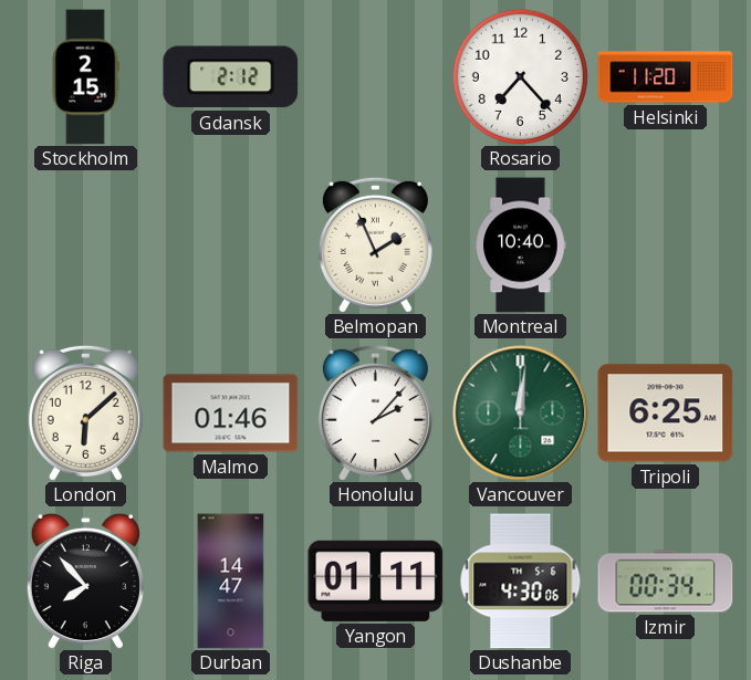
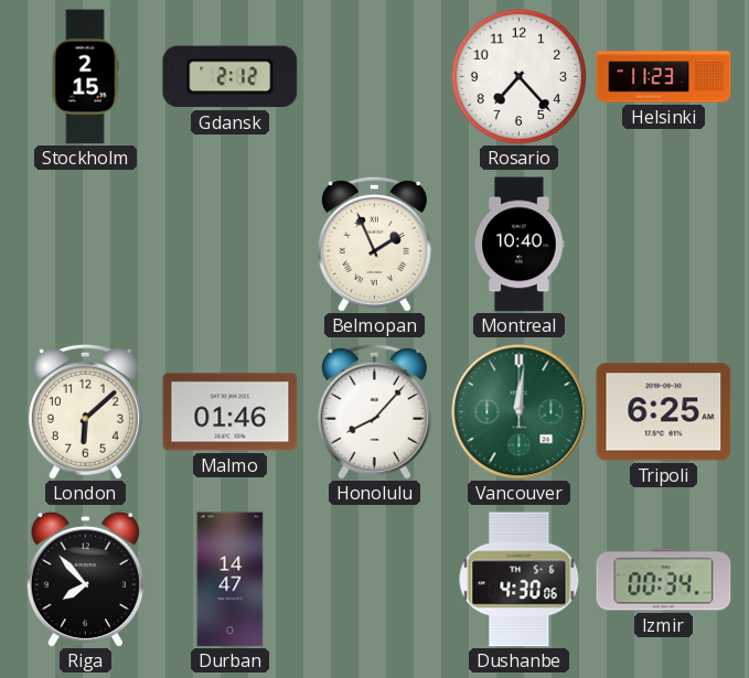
Helsinki: 11:20 -> 11:23
Honolulu: 2:07 -> 8:07
Yangon: 01:11 -> none
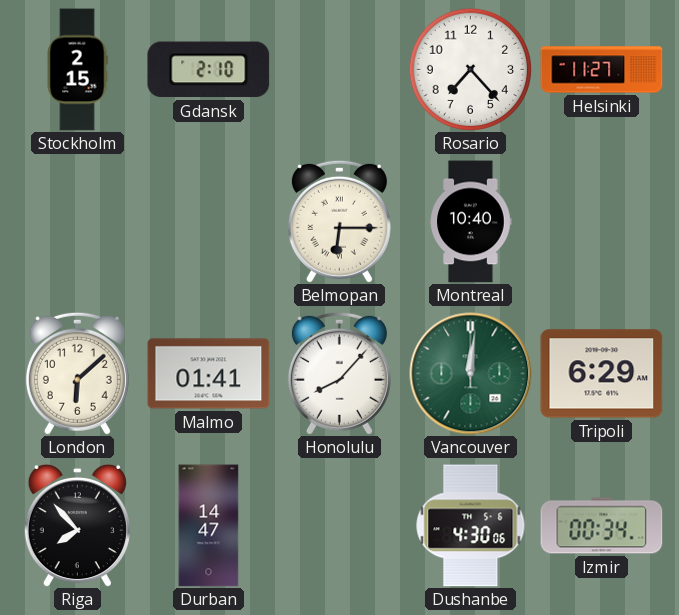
Gdansk: 2:12 -> 2:10
Helsinki: 11:23 -> 11:27
Belmopan: 1:56 -> 6:15
Malmo: 01:46 -> 01:41
Tripoli: 6:25 -> 6:29
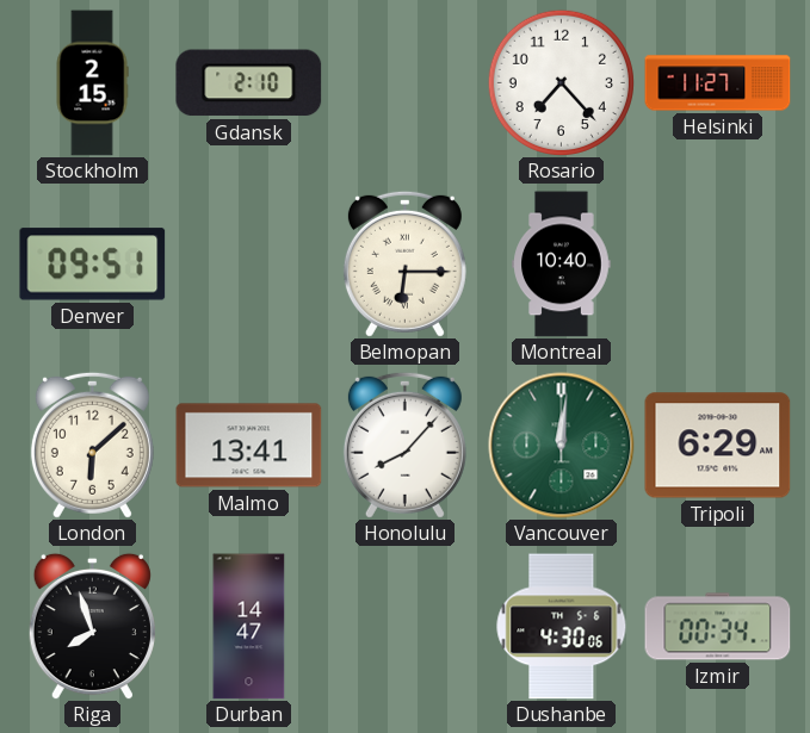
Denver: none -> 09:51
Malmo: 01:41 -> 13:41
Riga: 7:53 -> 7:57
